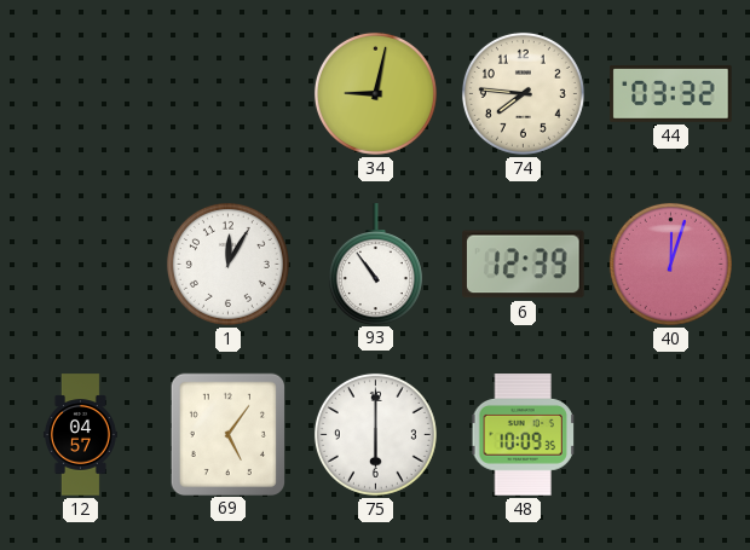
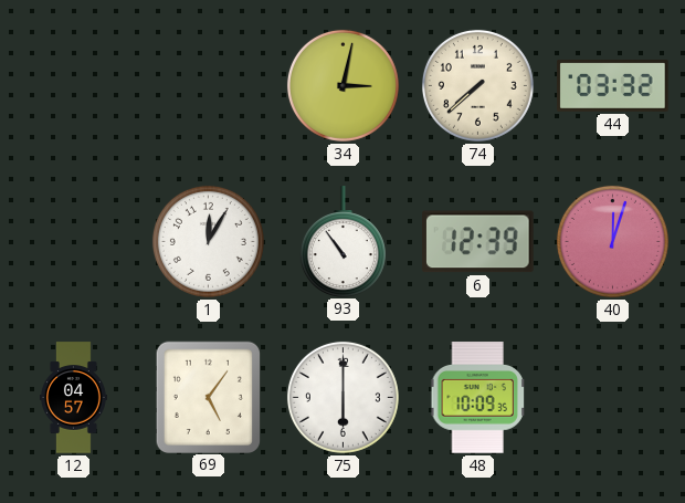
34: 9:02 -> 3:02
74: 7:46 -> 7:38
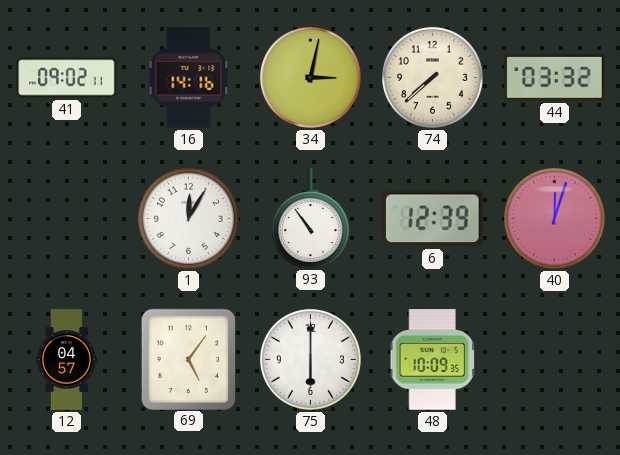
41: none -> 09:02
16: none -> 14:16
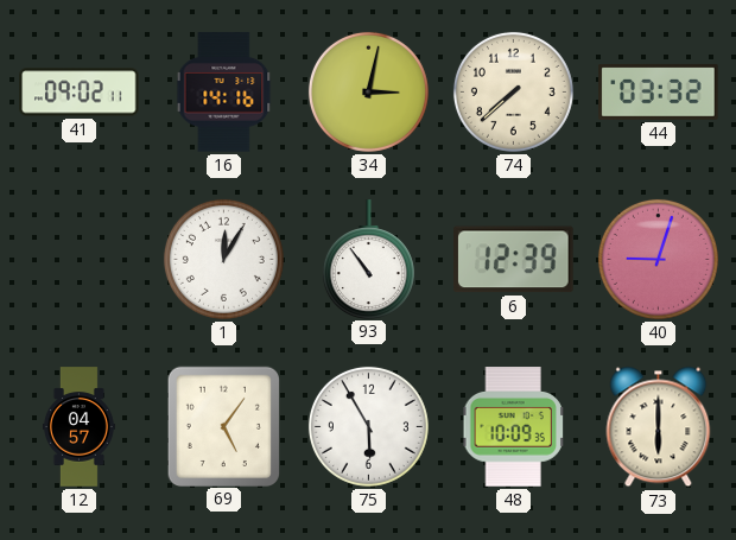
40: 12:03 -> 9:03
75: 6:00 -> 5:55
73: none -> 6:00
